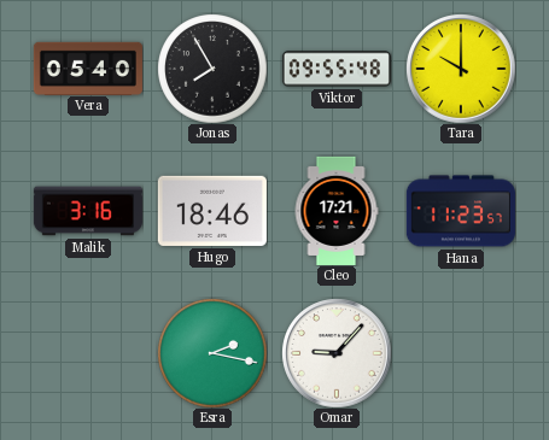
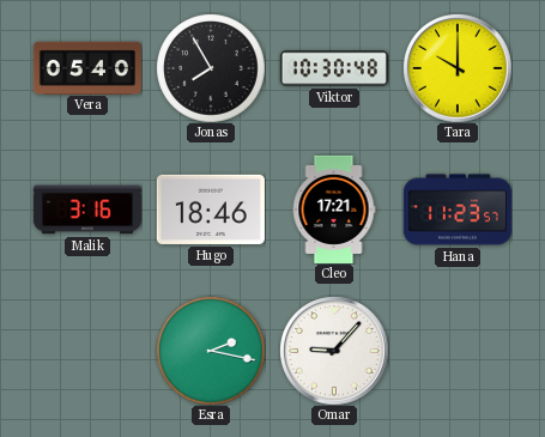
Viktor: 09:55 -> 10:30
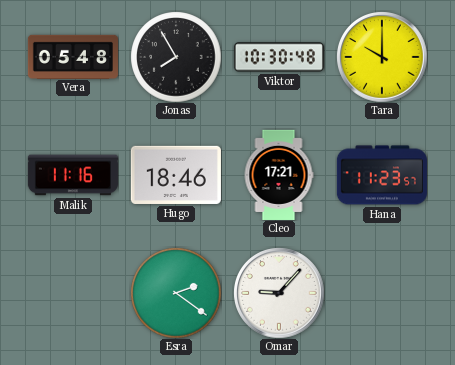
Vera: 05:40 -> 05:48
Malik: 3:16 -> 11:16
Esra: 2:17 -> 2:21
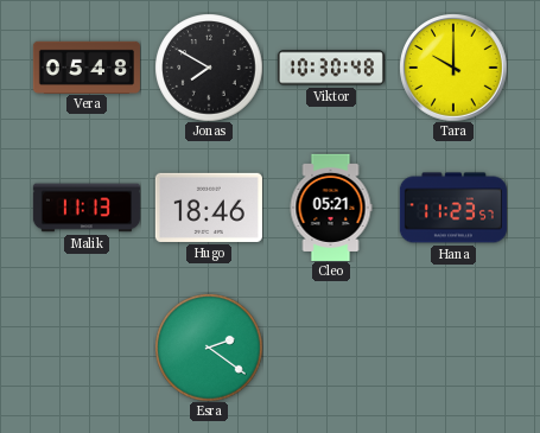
Jonas: 7:55 -> 7:50
Malik: 11:16 -> 11:13
Cleo: 17:21 -> 05:21
Omar: 9:07 -> none
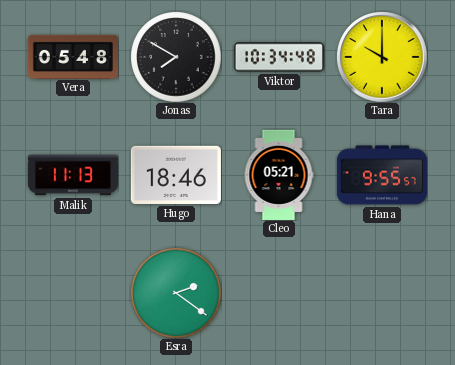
Viktor: 10:30 -> 10:34
Hana: 11:23 -> 9:55
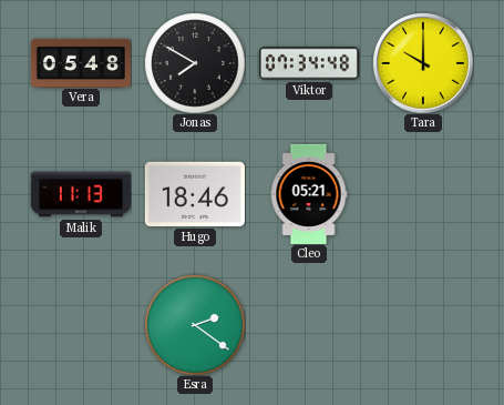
Viktor: 10:34 -> 07:34
Hana: 9:55 -> none
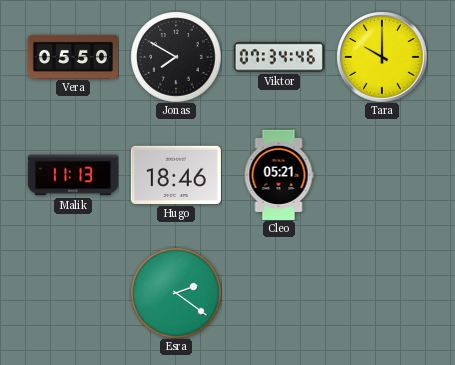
Vera: 05:48 -> 05:50
Viktor: 07:34:48 -> 07:34:46
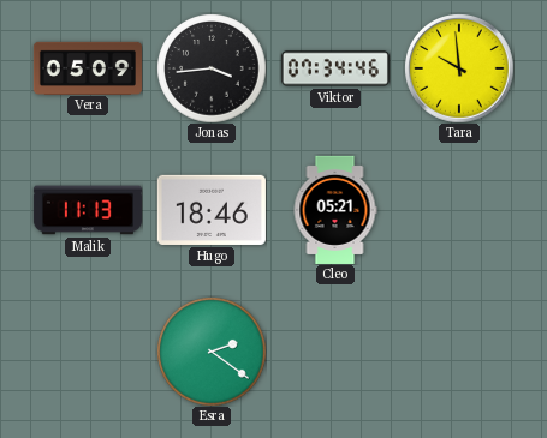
Vera: 05:50 -> 05:09
Jonas: 7:50 -> 3:44
Tara: 10:00 -> 9:59
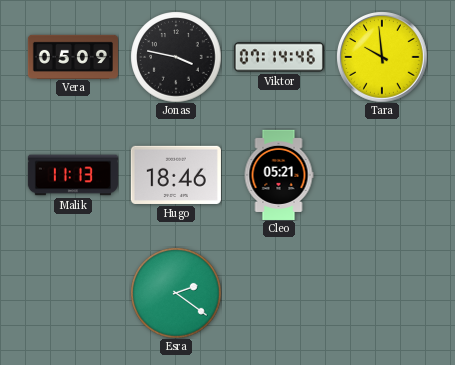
Jonas: 3:44 -> 3:47
Viktor: 07:34 -> 07:14
